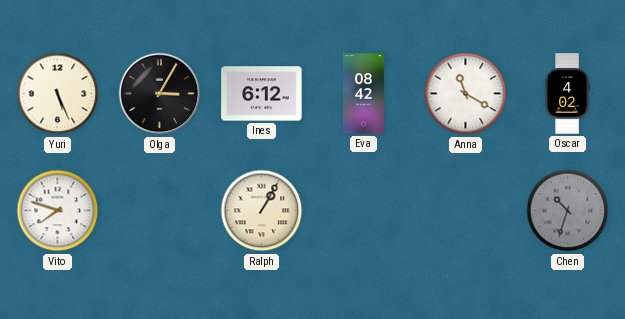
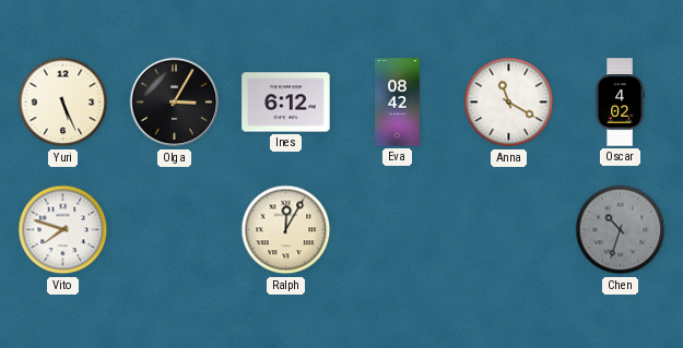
Ralph: 1:05 -> 12:05
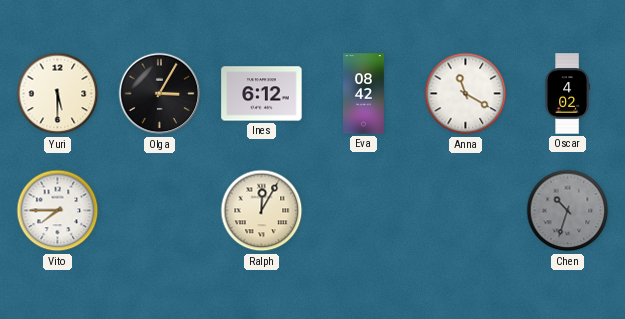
Yuri: 5:26 -> 5:30
Vito: 7:48 -> 7:45
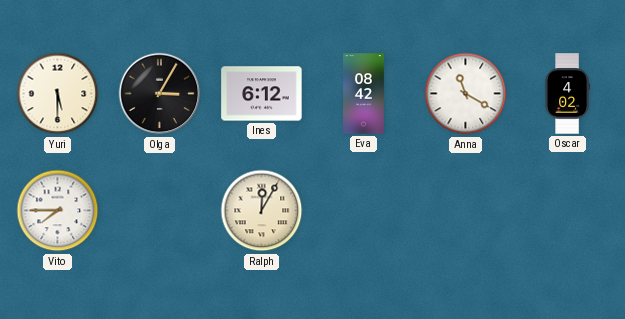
Chen: 10:33 -> none
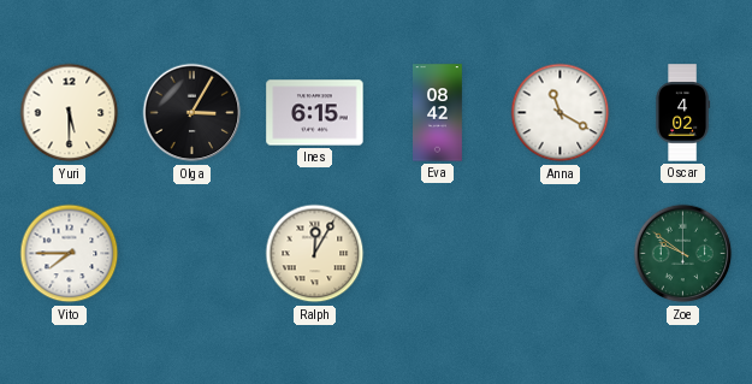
Ines: 6:12 -> 6:15
Zoe: none -> 9:51
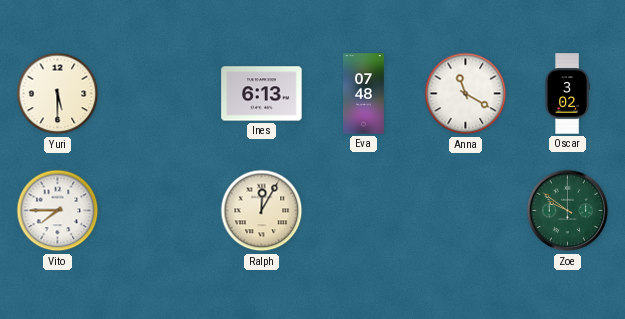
Olga: 3:05 -> none
Ines: 6:15 -> 6:13
Eva: 08:42 -> 07:48
Oscar: 4:02 -> 3:02
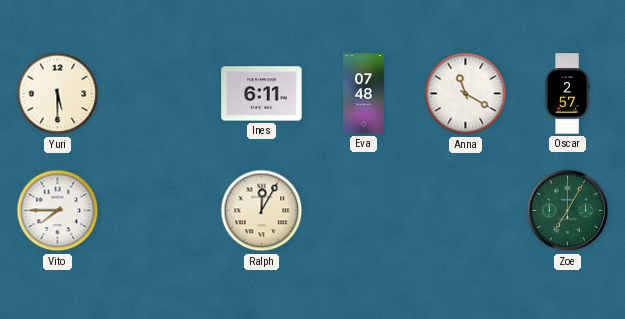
Ines: 6:13 -> 6:11
Oscar: 3:02 -> 2:57
Zoe: 9:51 -> 7:05
